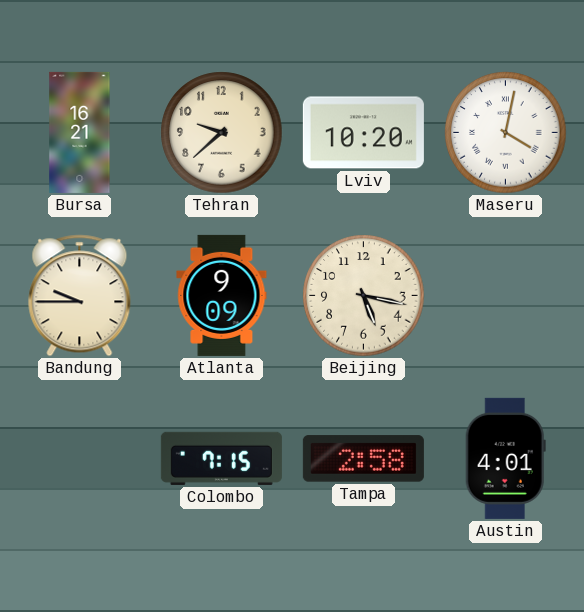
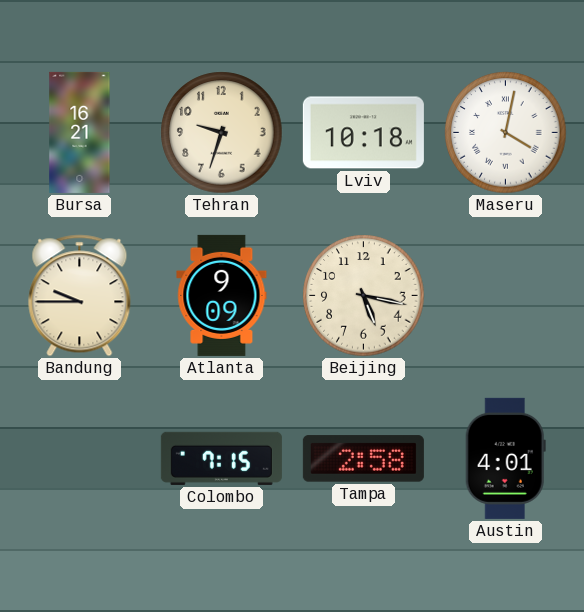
Tehran: 9:38 -> 9:33
Lviv: 10:20 -> 10:18
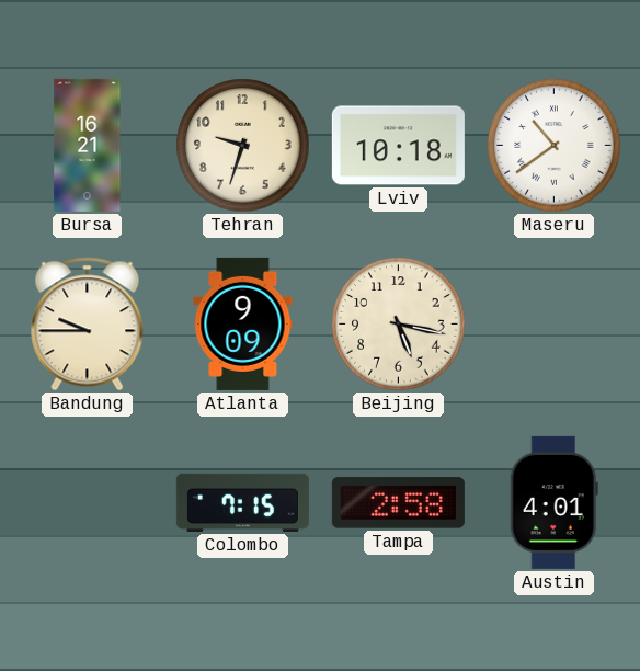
Maseru: 4:02 -> 10:39
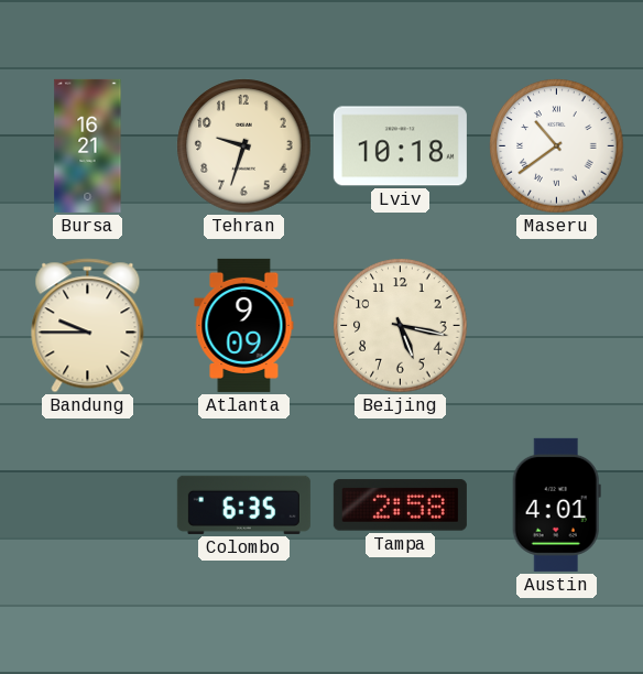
Colombo: 7:15 -> 6:35
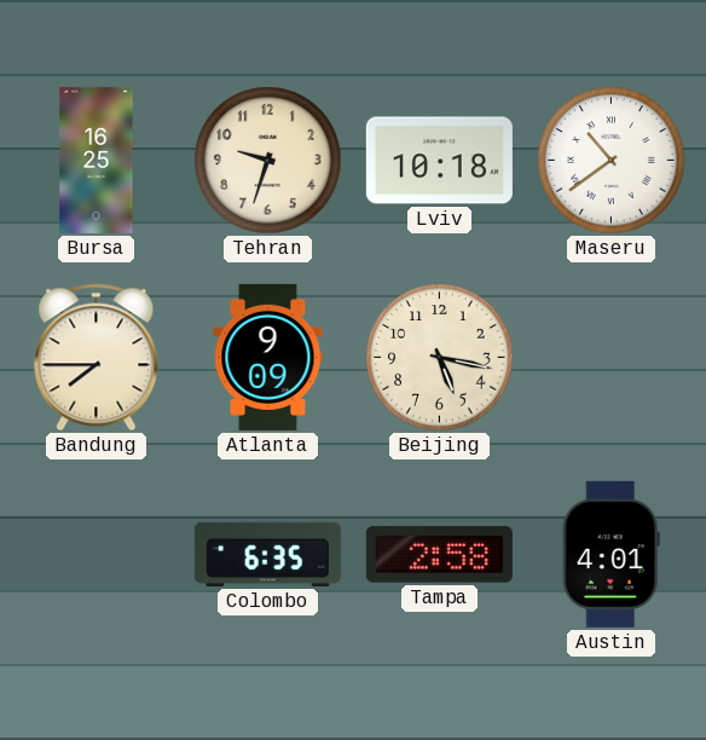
Bursa: 16:21 -> 16:25
Bandung: 9:45 -> 7:45
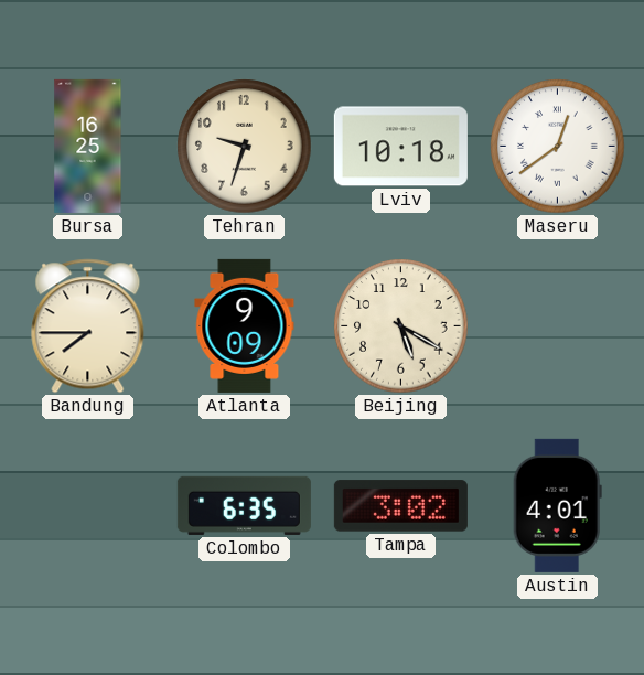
Maseru: 10:39 -> 12:39
Beijing: 5:17 -> 5:20
Tampa: 2:58 -> 3:02
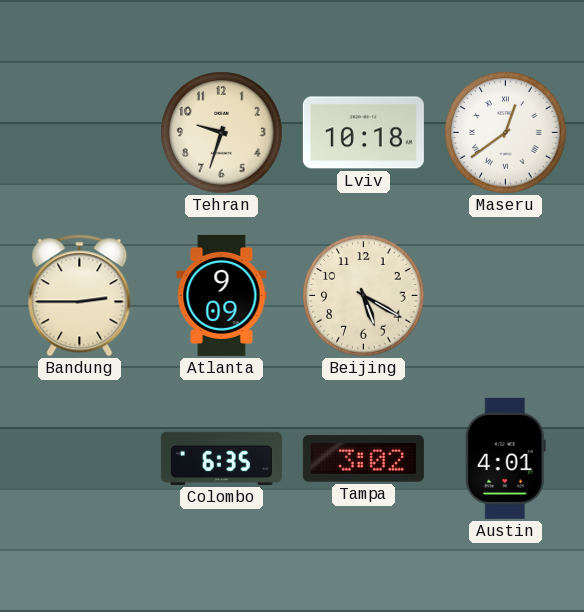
Bursa: 16:25 -> none
Bandung: 7:45 -> 2:45
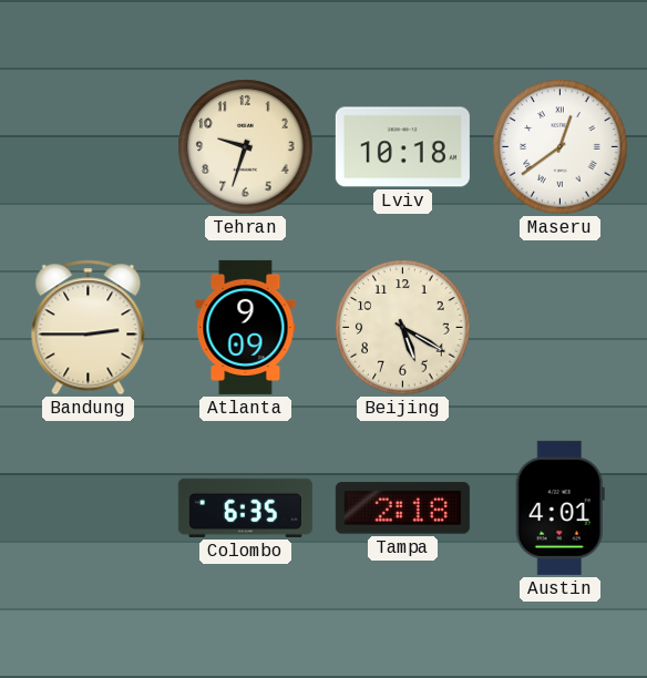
Tampa: 3:02 -> 2:18
